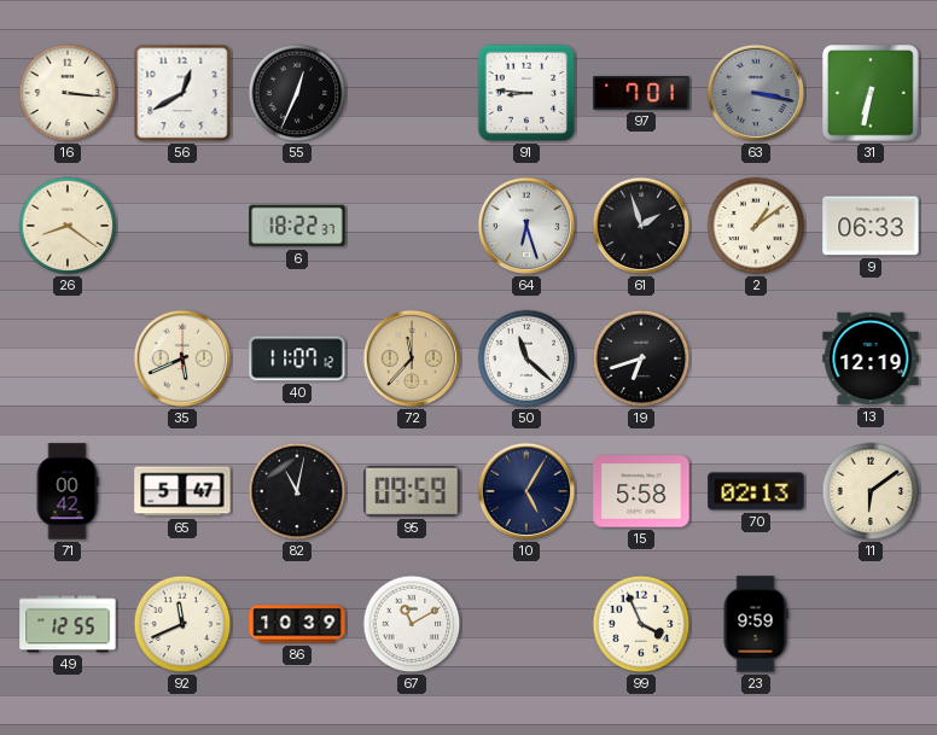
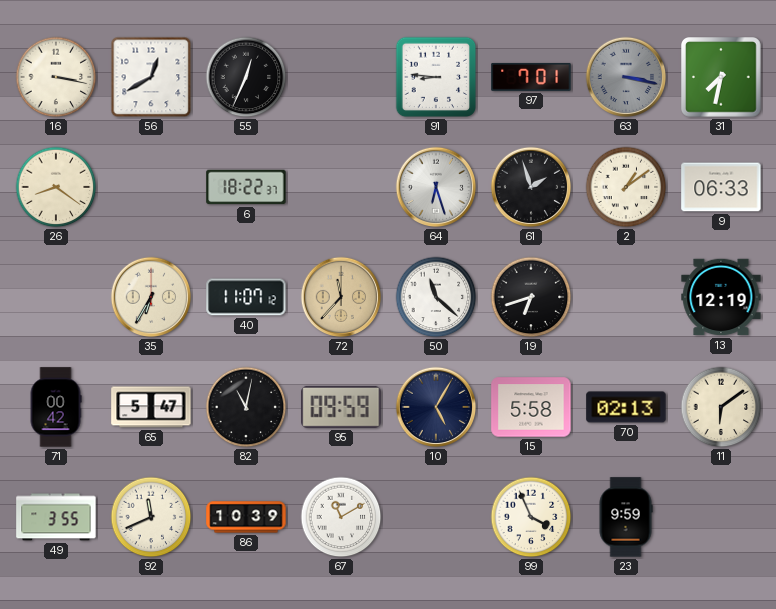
16: 3:16 -> 3:17
31: 6:32 -> 7:32
35: 5:41 -> 6:35
49: 12:55 -> 3:55
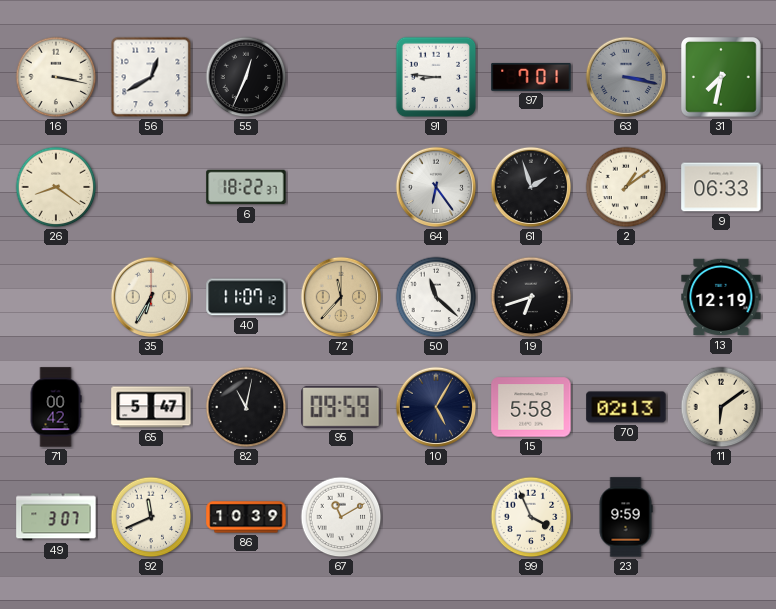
64: 6:27 -> 6:24
49: 3:55 -> 3:07
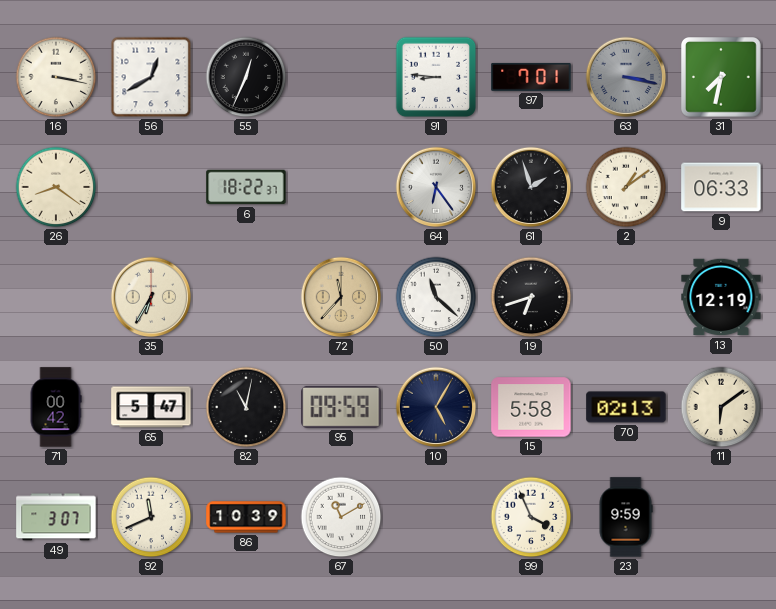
40: 11:07 -> none
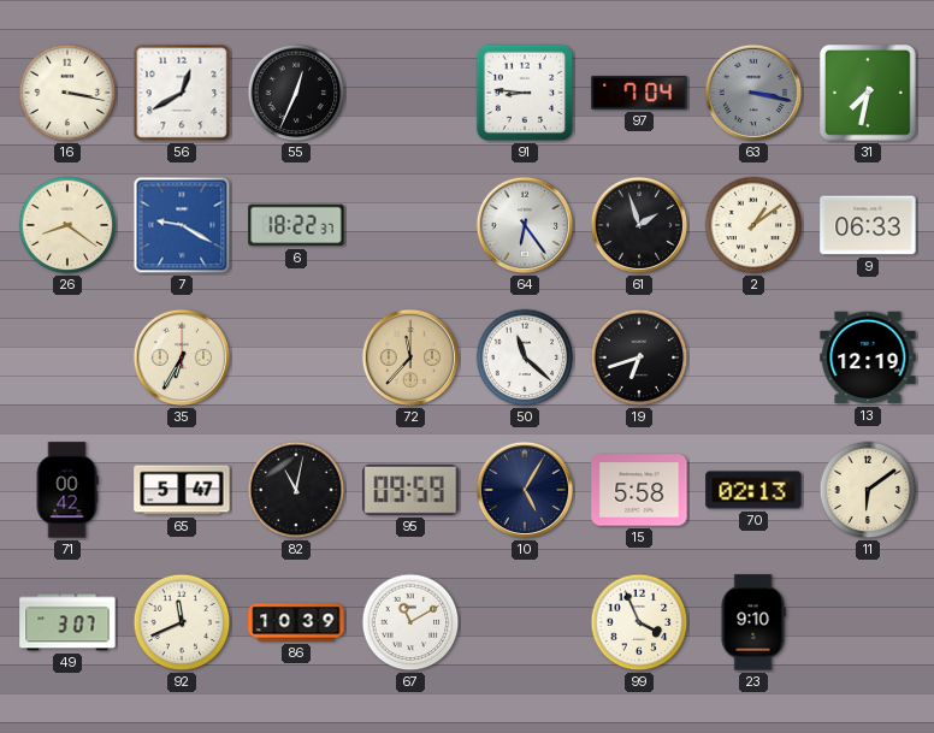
97: 7:01 -> 7:04
7: none -> 9:20
23: 9:59 -> 9:10
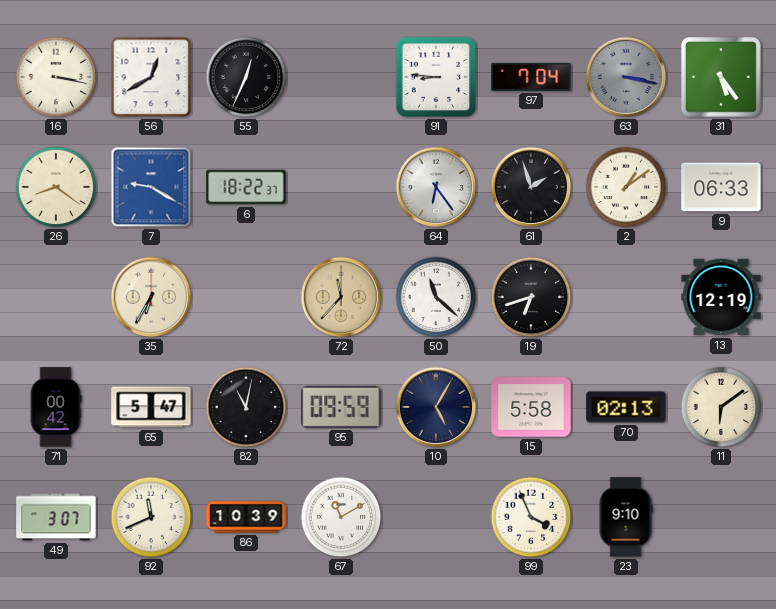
31: 7:32 -> 5:24
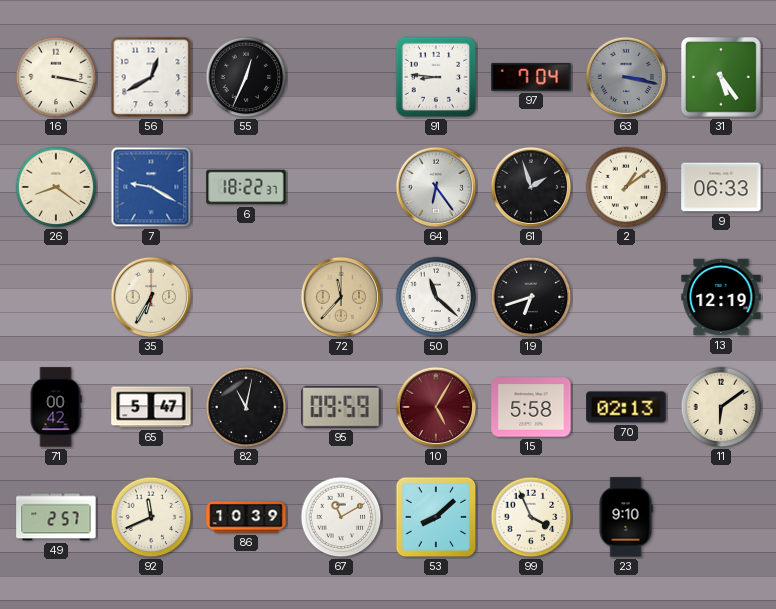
10 dial: navy -> burgundy
49: 3:07 -> 2:57
53: none -> 8:08
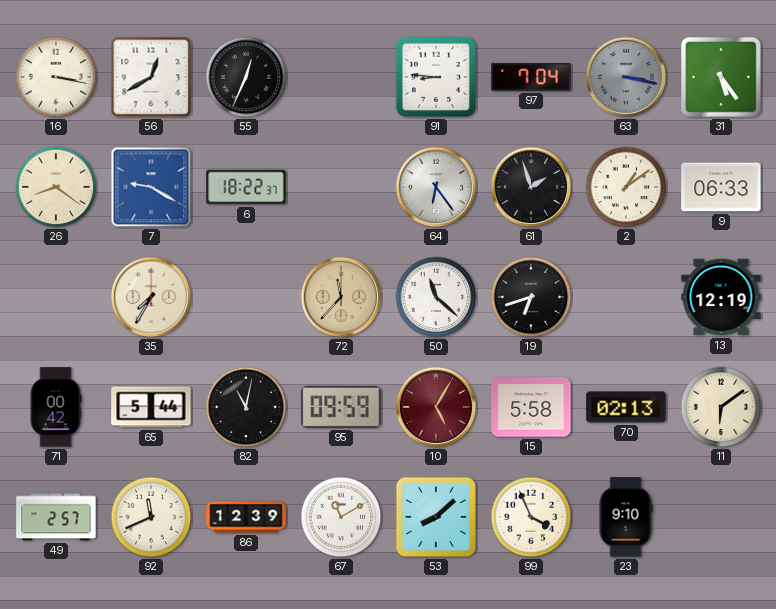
35: 6:35 -> 7:35
65: 5:47 -> 5:44
86: 10:39 -> 12:39
